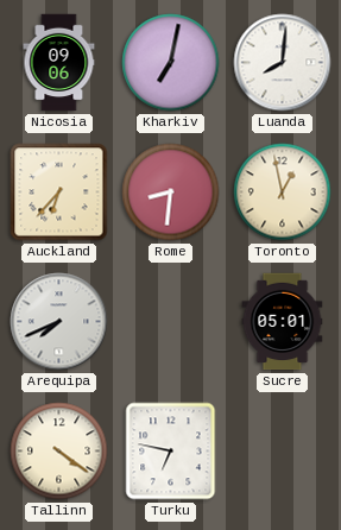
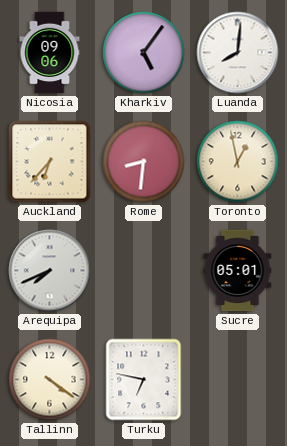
Kharkiv: 7:02 -> 5:06
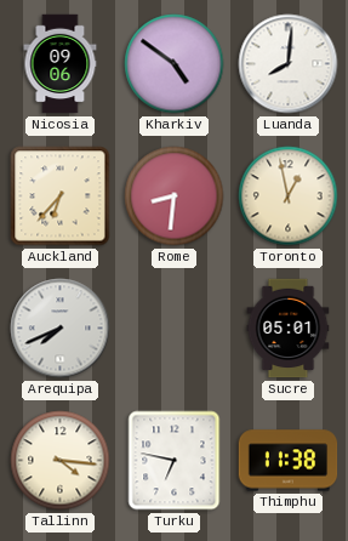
Kharkiv: 5:06 -> 4:51
Tallinn: 4:21 -> 4:16
Thimphu: none -> 11:38
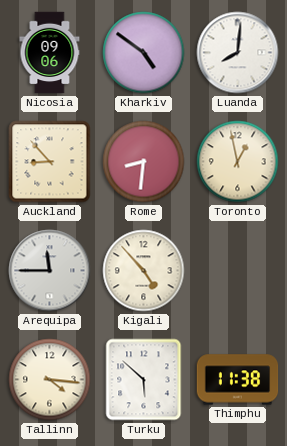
Auckland: 6:37 -> 8:53
Arequipa: 7:41 -> 11:45
Kigali: none -> 4:53
Sucre: 05:01 -> none
Turku: 6:47 -> 5:52
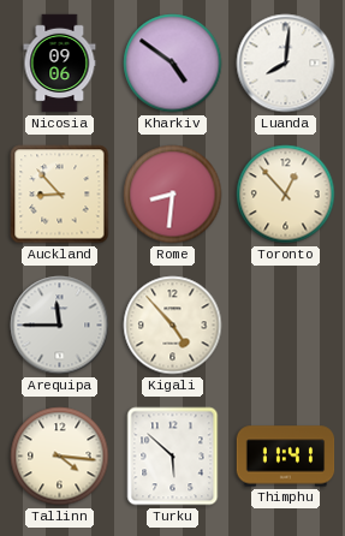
Toronto: 12:58 -> 12:53
Thimphu: 11:38 -> 11:41
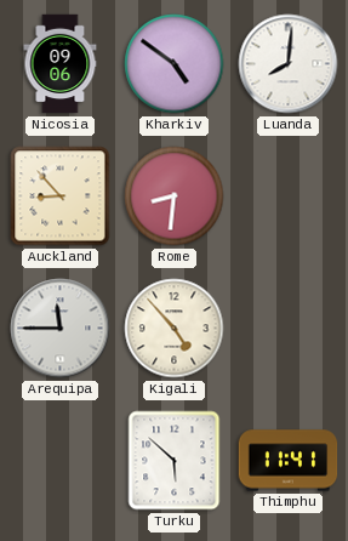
Toronto: 12:53 -> none
Tallinn: 4:16 -> none
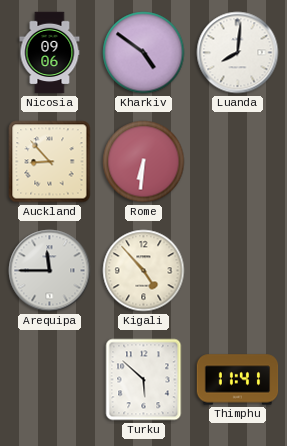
Rome: 8:31 -> 6:31
